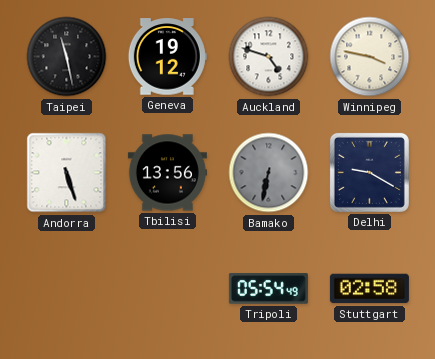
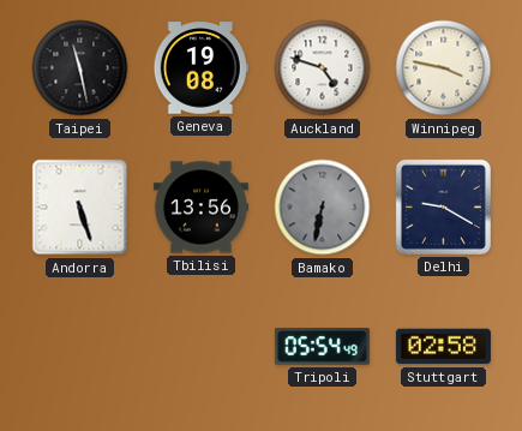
Geneva: 19:12 -> 19:08
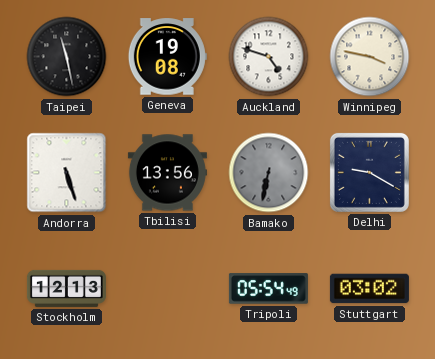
Stockholm: none -> 12:13
Stuttgart: 02:58 -> 03:02
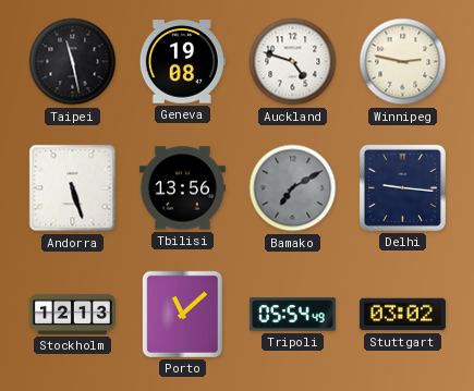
Winnipeg: 3:47 -> 2:47
Bamako: 6:32 -> 7:10
Delhi: 9:20 -> 9:16
Porto: none -> 11:08
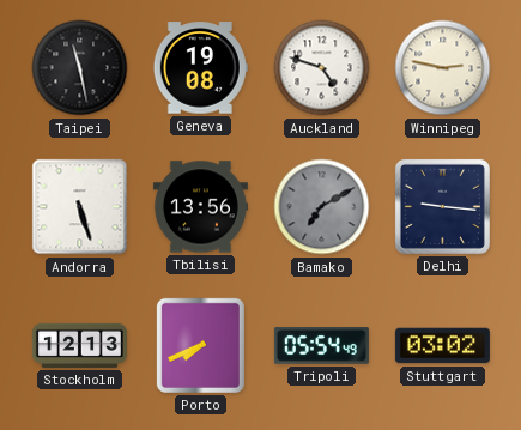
Porto: 11:08 -> 7:41
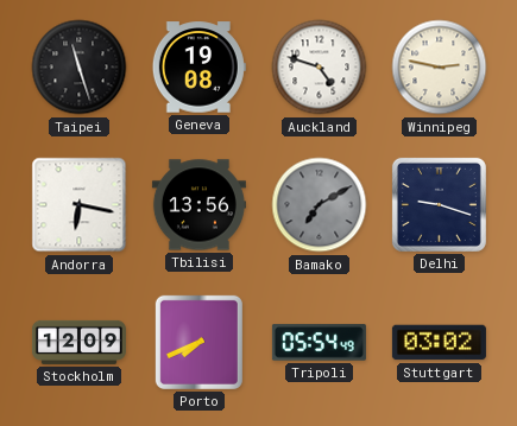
Taipei: 11:28 -> 11:27
Andorra: 5:27 -> 6:17
Delhi: 9:16 -> 9:18
Stockholm: 12:13 -> 12:09
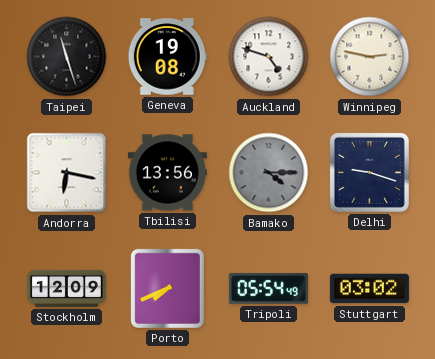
Bamako: 7:10 -> 4:15
